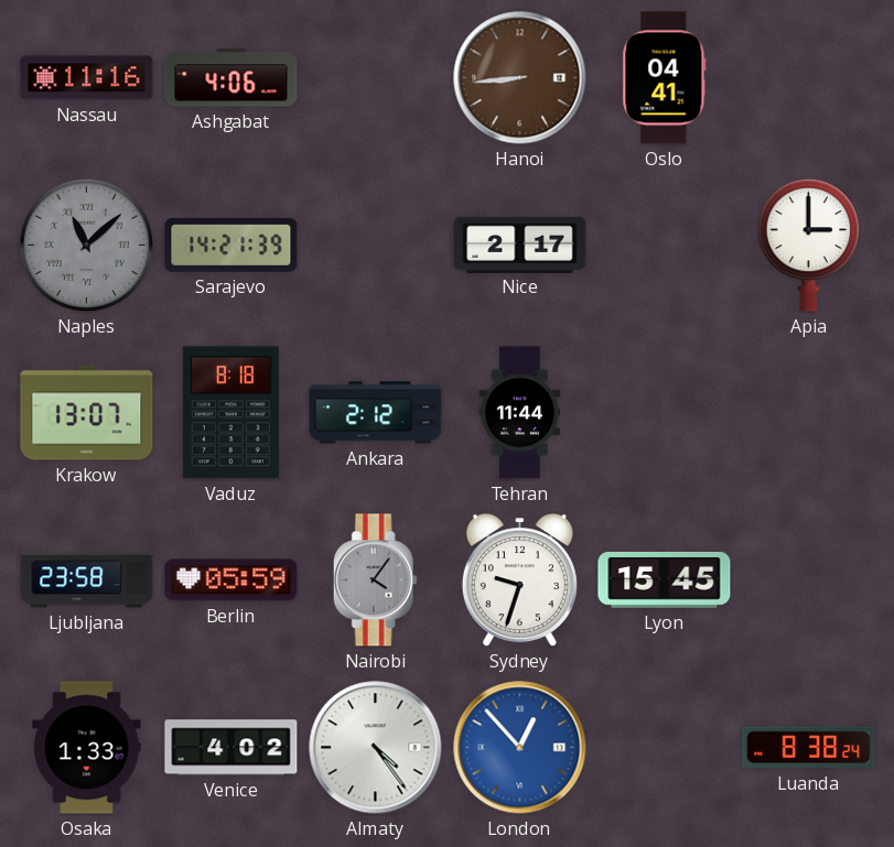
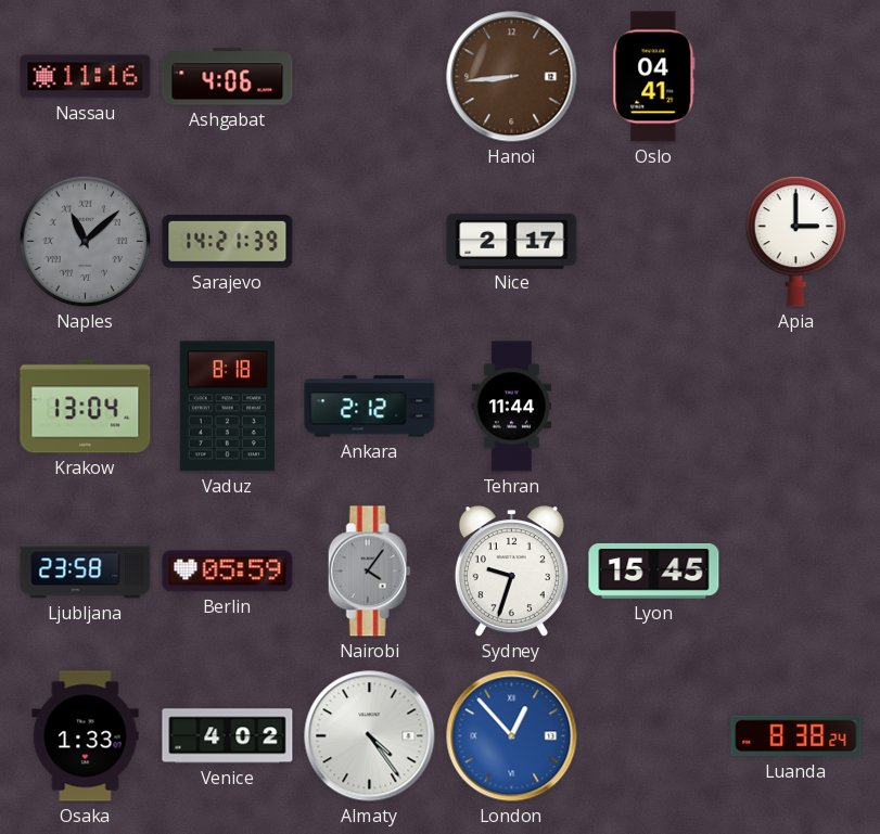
Krakow: 13:07 -> 13:04
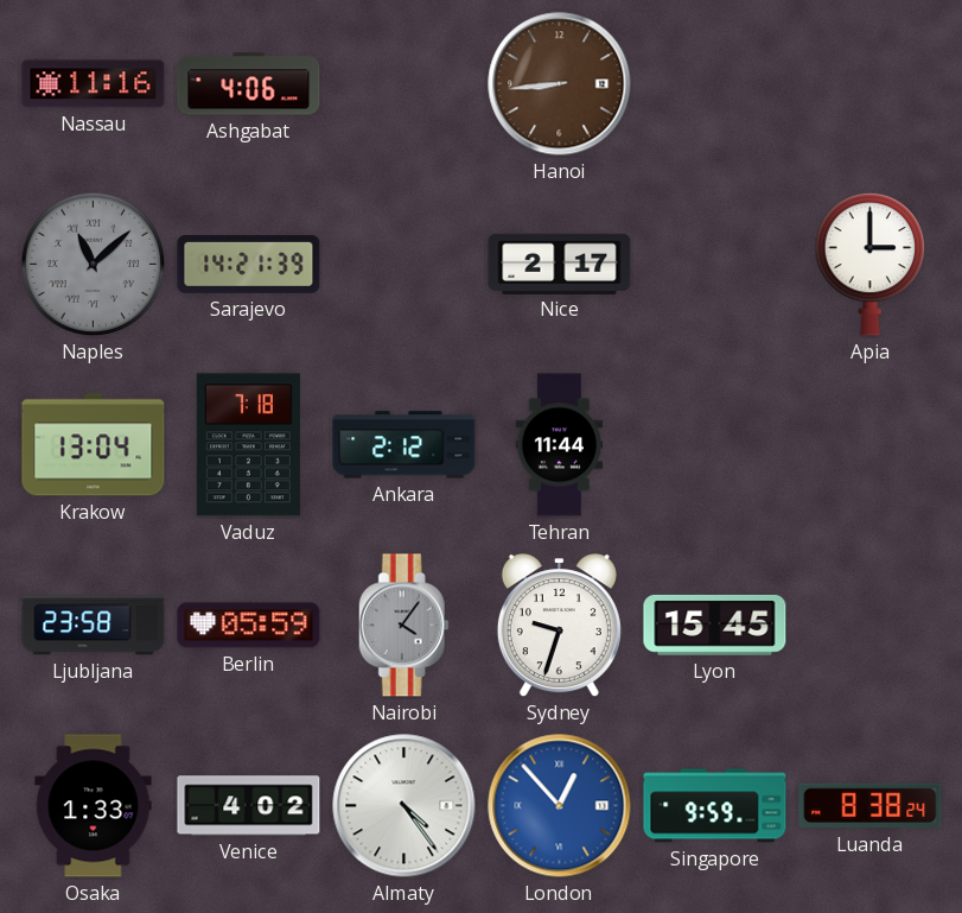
Oslo: 04:41 -> none
Vaduz: 8:18 -> 7:18
Singapore: none -> 9:59
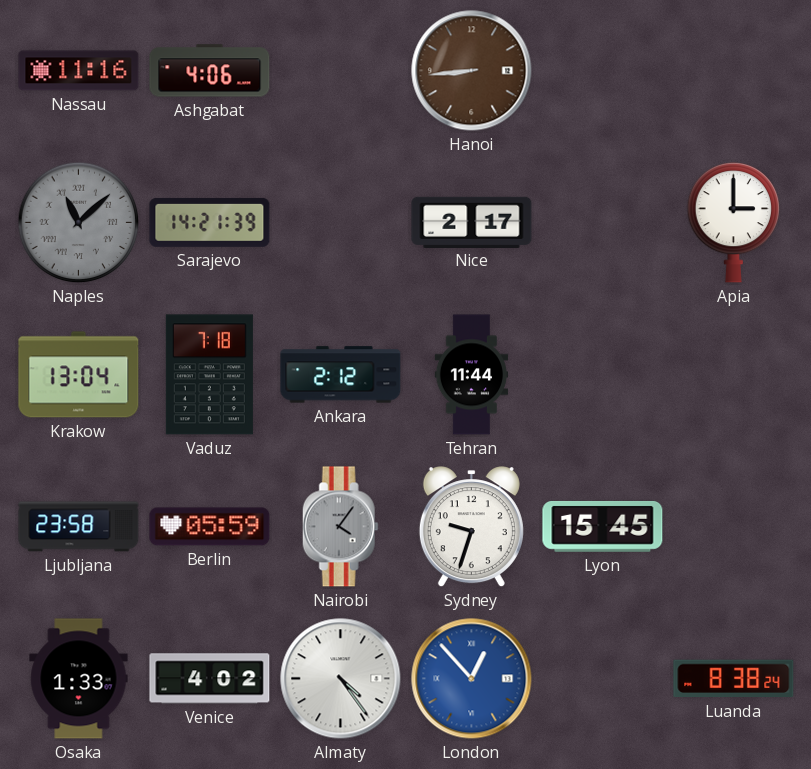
Singapore: 9:59 -> none
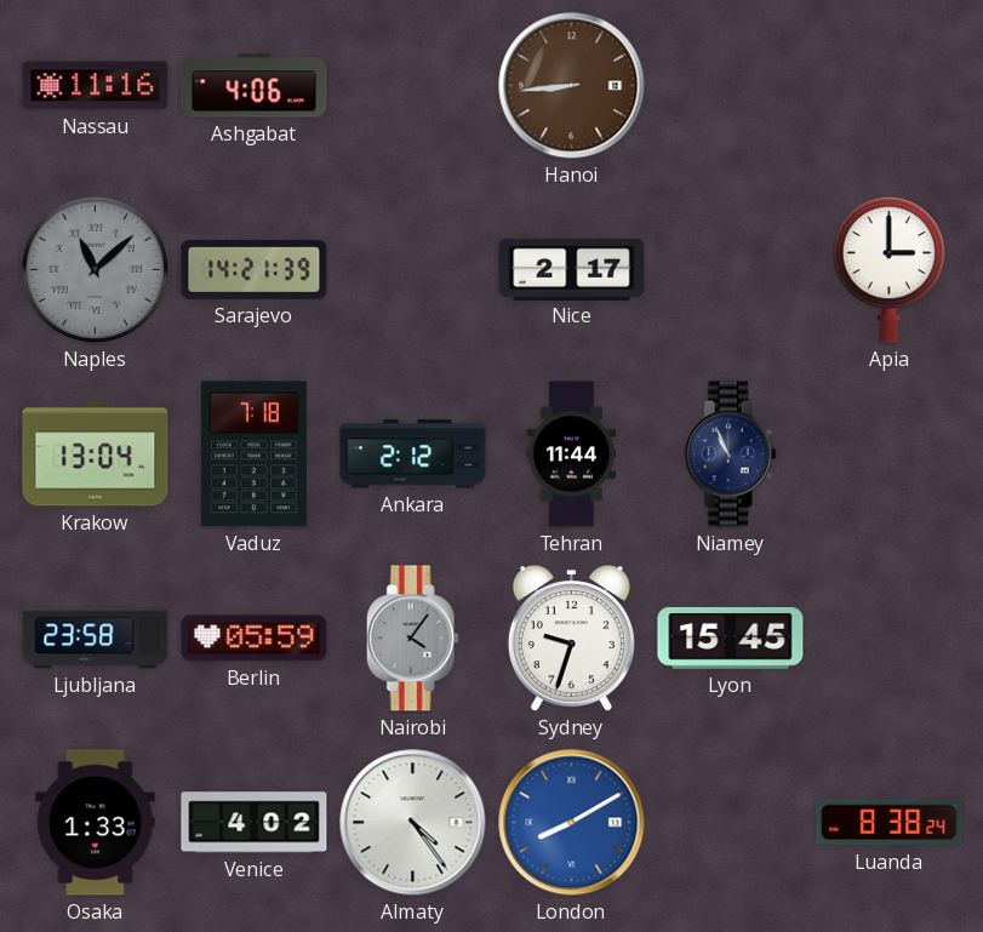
Niamey: none -> 10:56
London: 12:53 -> 8:10
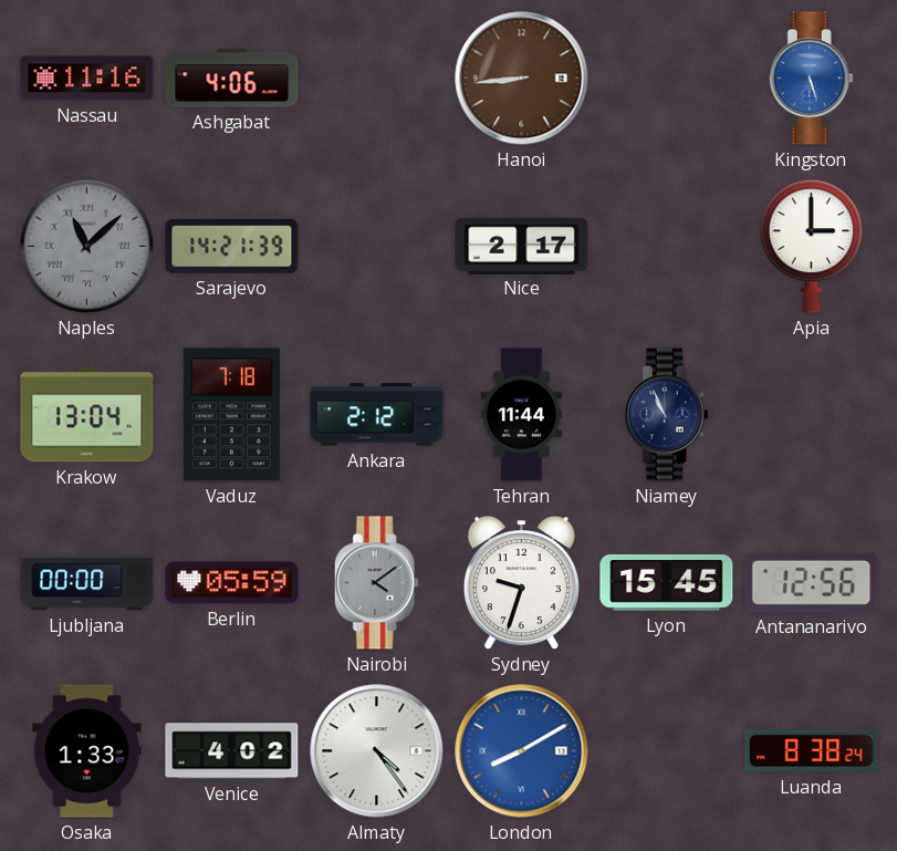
Kingston: none -> 5:27
Ljubljana: 23:58 -> 00:00
Nairobi: 4:06 -> 4:09
Antananarivo: none -> 12:56
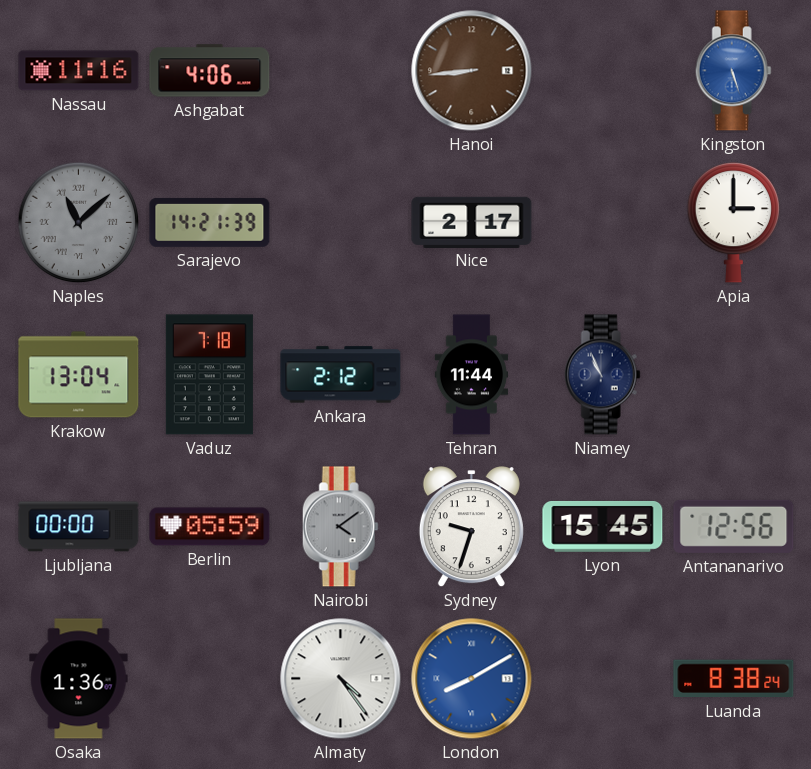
Osaka: 1:33 -> 1:36
Venice: 4:02 -> none
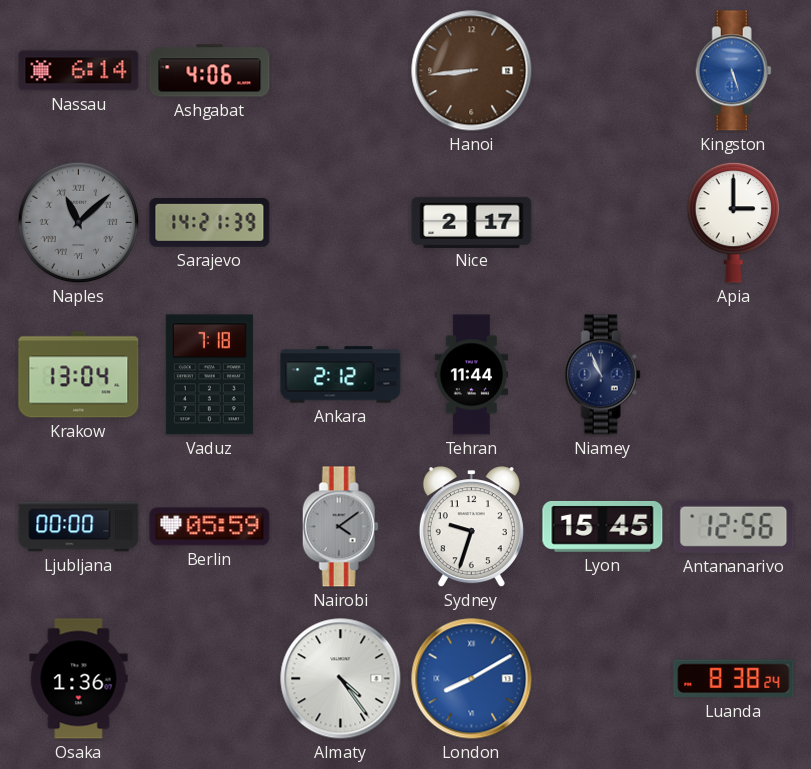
Nassau: 11:16 -> 6:14
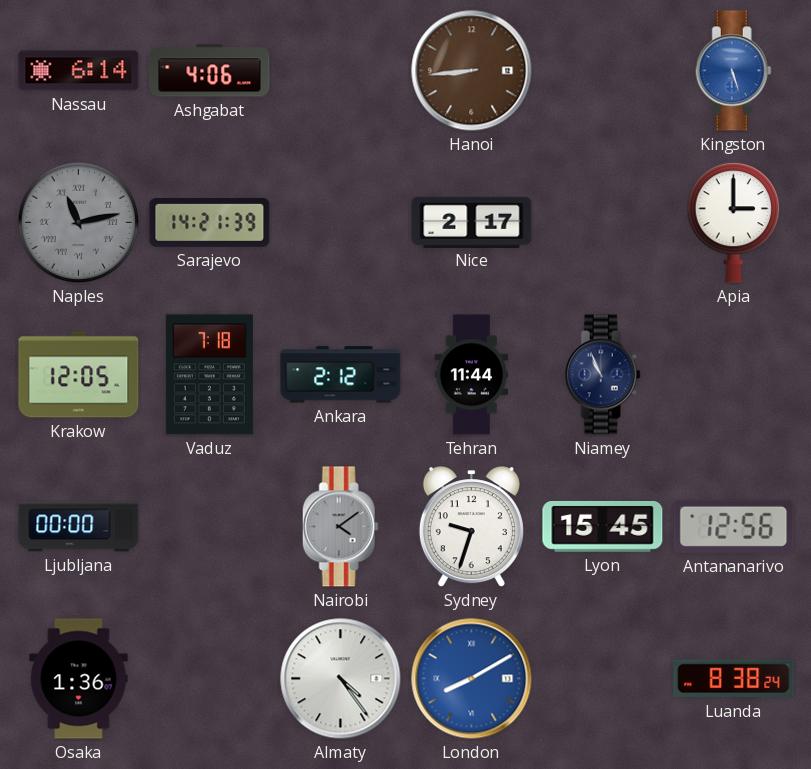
Naples: 11:08 -> 11:13
Krakow: 13:04 -> 12:05
Berlin: 05:59 -> none
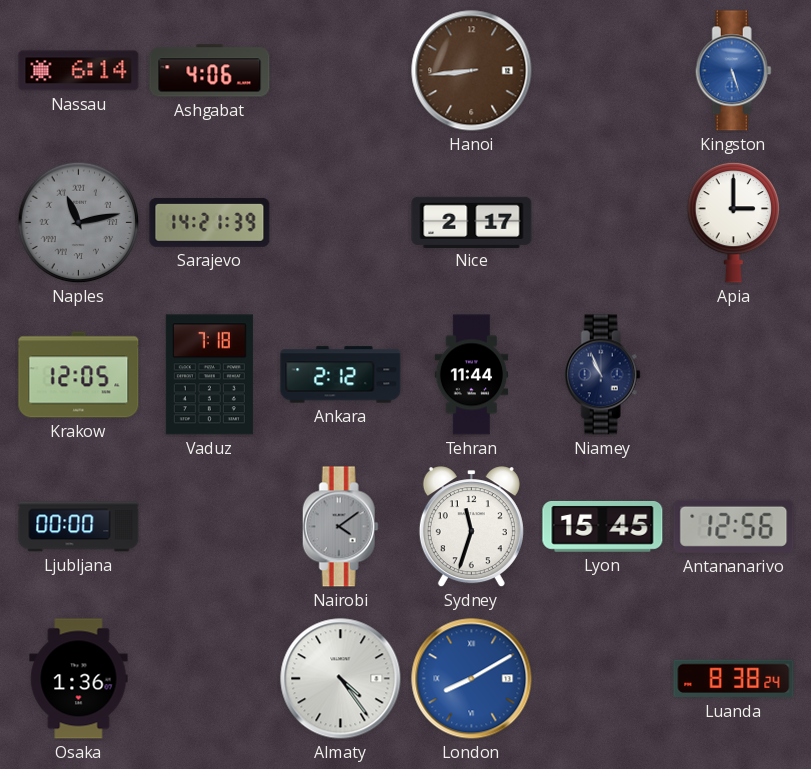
Sydney: 9:33 -> 11:33
